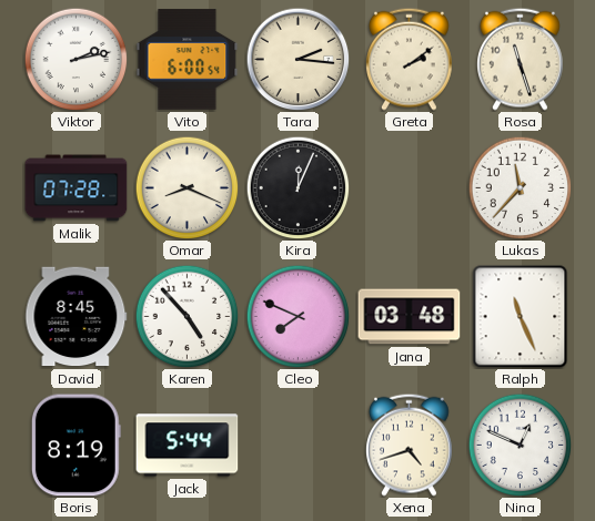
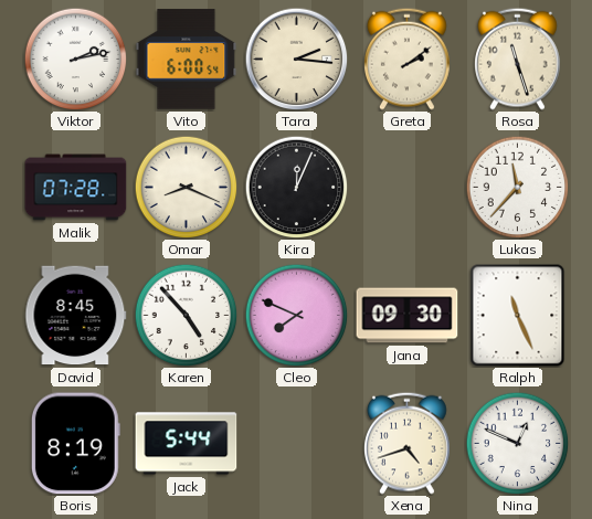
Jana: 03:48 -> 09:30
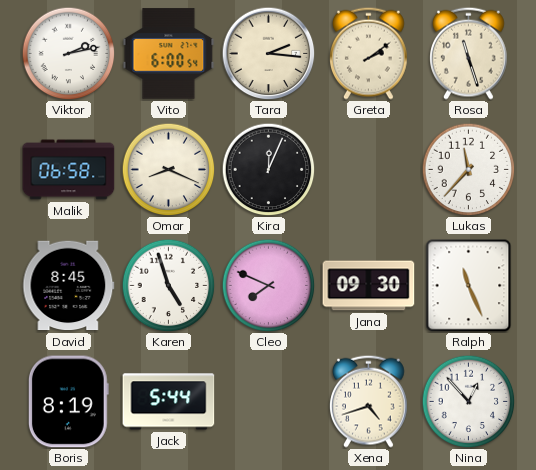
Malik: 07:28 -> 06:58
Karen: 4:53 -> 4:57
Nina: 12:49 -> 12:53
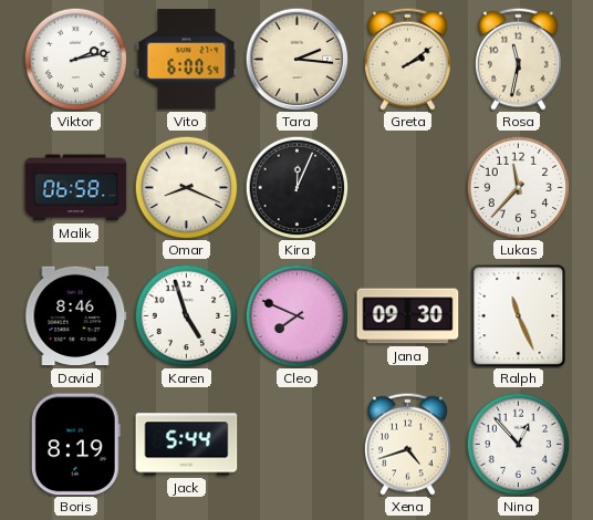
Rosa: 11:27 -> 11:32
David: 8:45 -> 8:46
